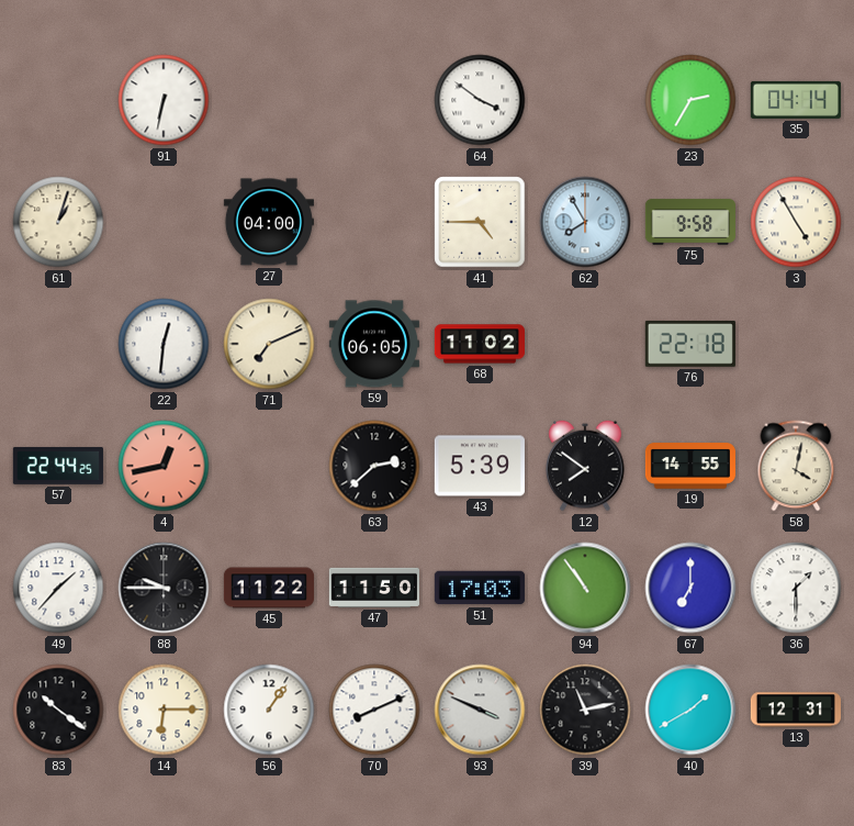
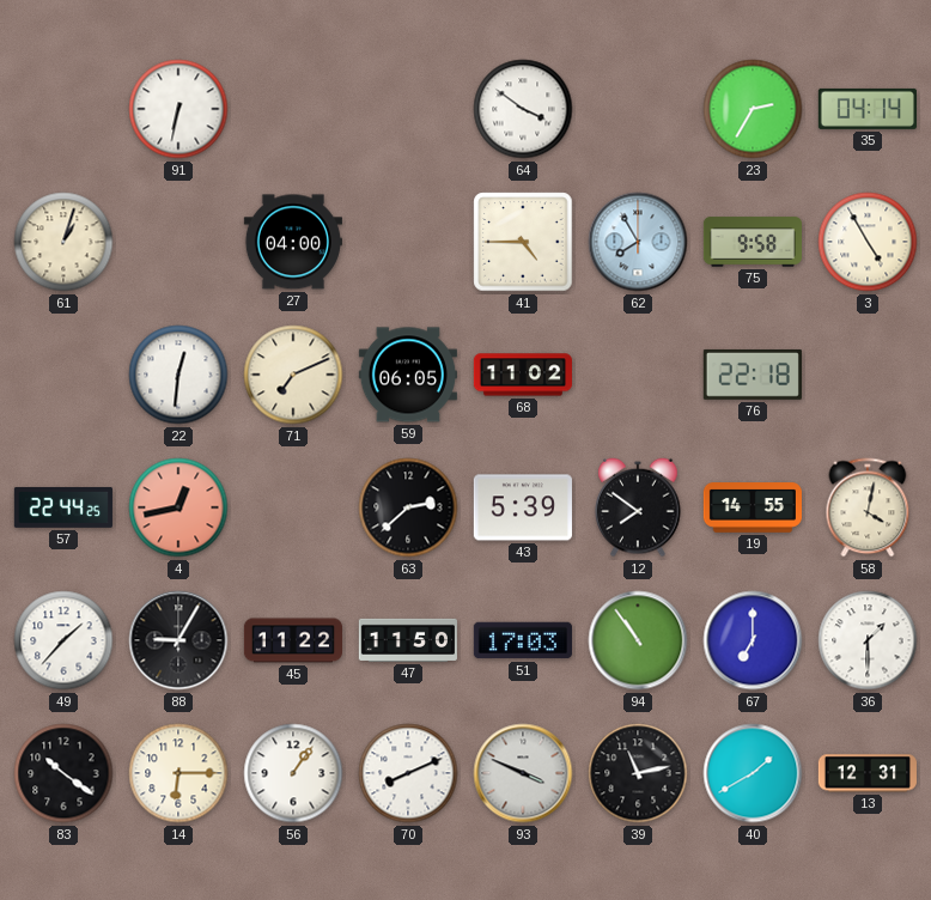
88: 9:45 -> 9:05
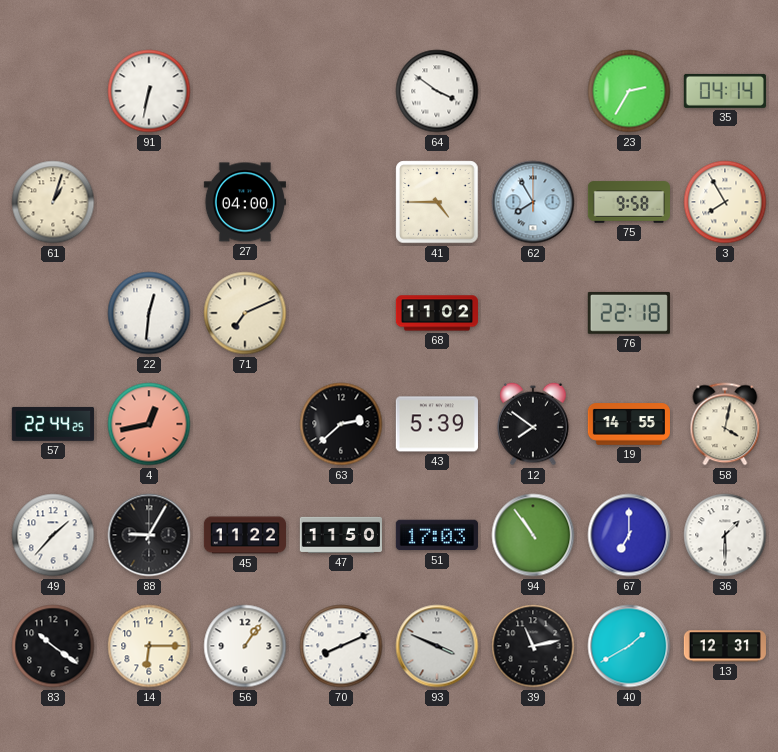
3: 4:55 -> 7:55
59: 06:05 -> none
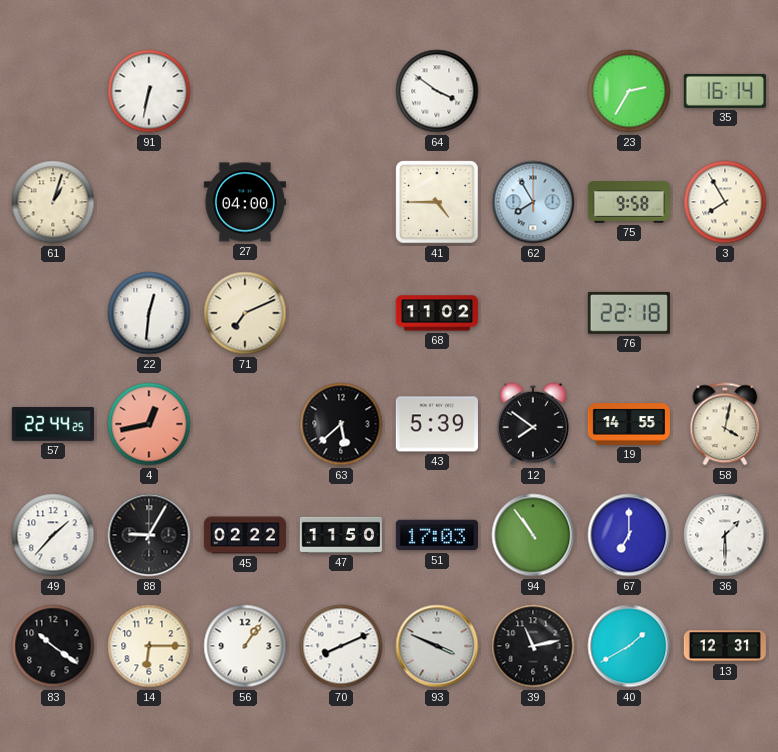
35: 04:14 -> 16:14
63: 2:38 -> 5:38
45: 11:22 -> 02:22
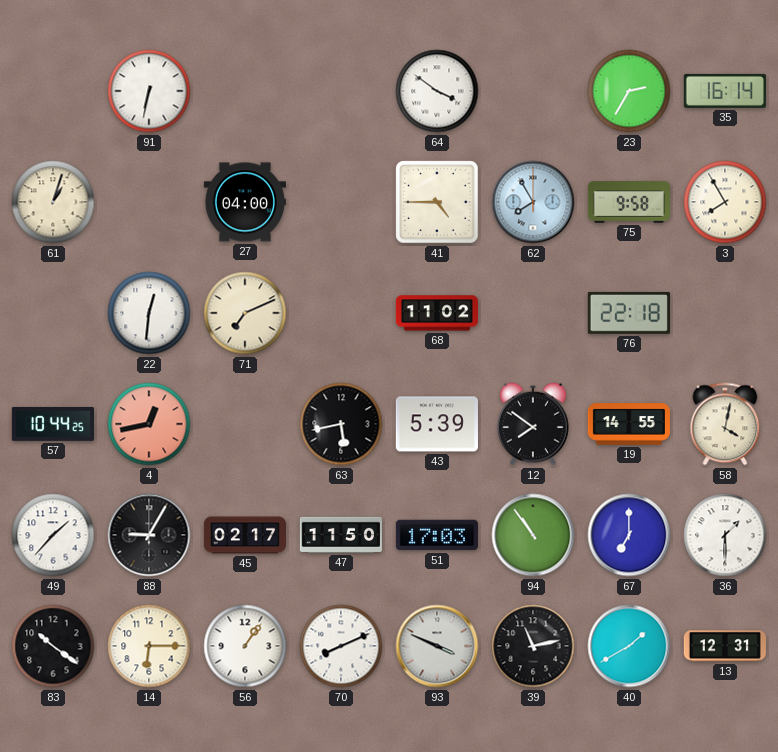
57: 22:44 -> 10:44
63: 5:38 -> 5:43
45: 02:22 -> 02:17
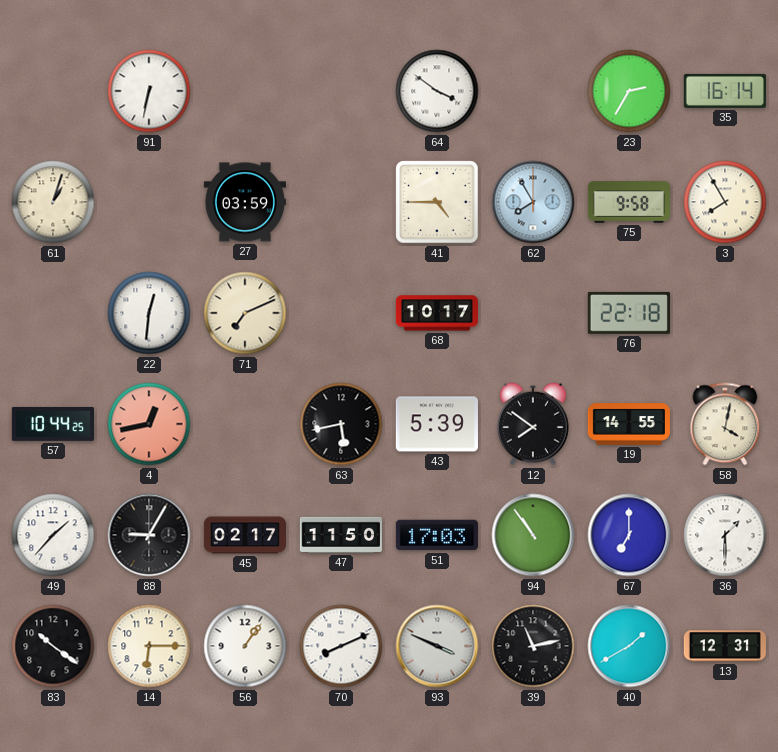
27: 04:00 -> 03:59
68: 11:02 -> 10:17
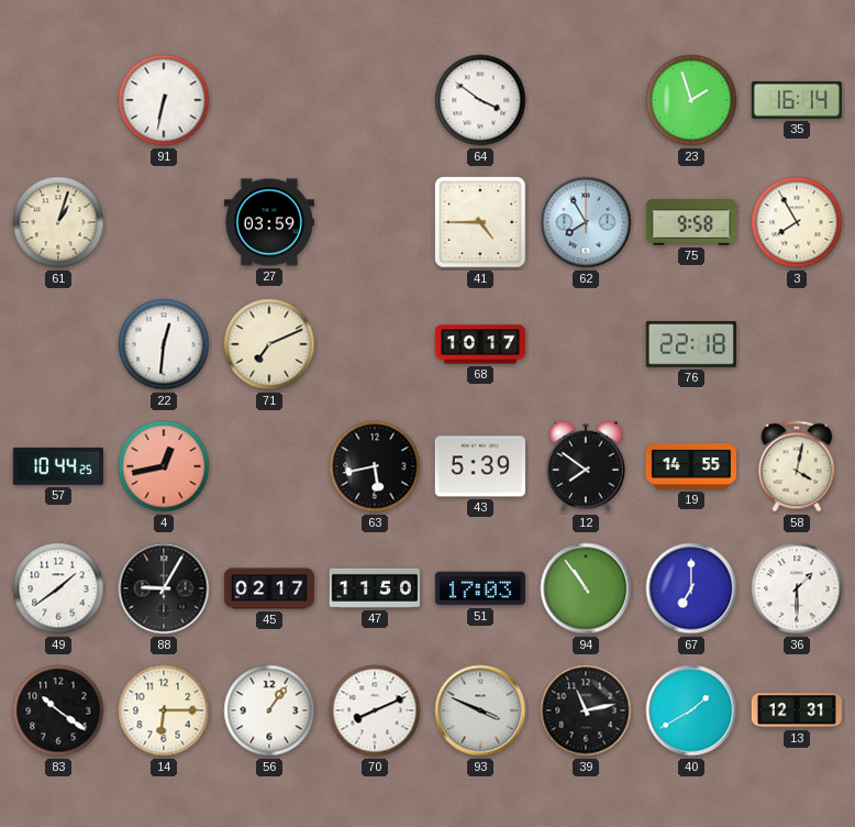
23: 2:35 -> 1:57
49: 1:37 -> 1:39
